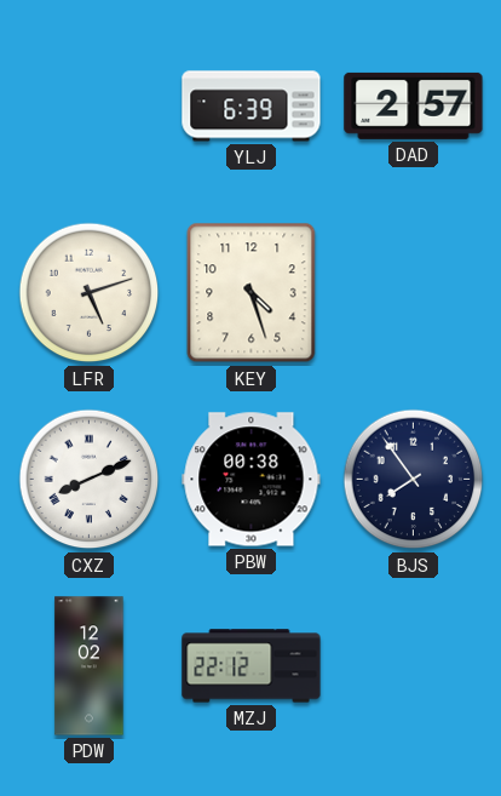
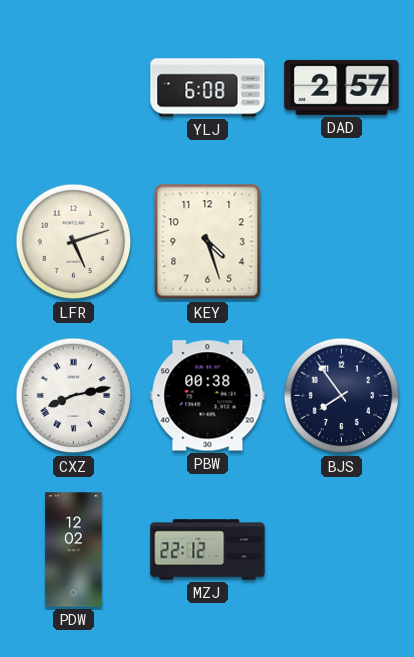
YLJ: 6:39 -> 6:08
CXZ: 8:11 -> 8:13
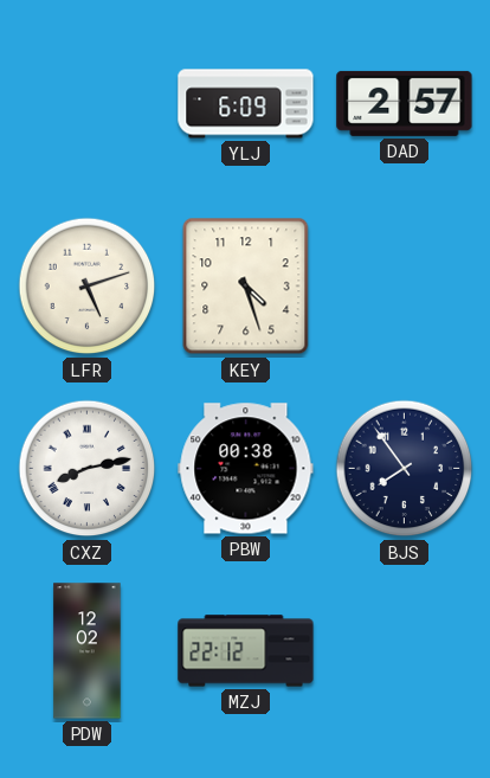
YLJ: 6:08 -> 6:09
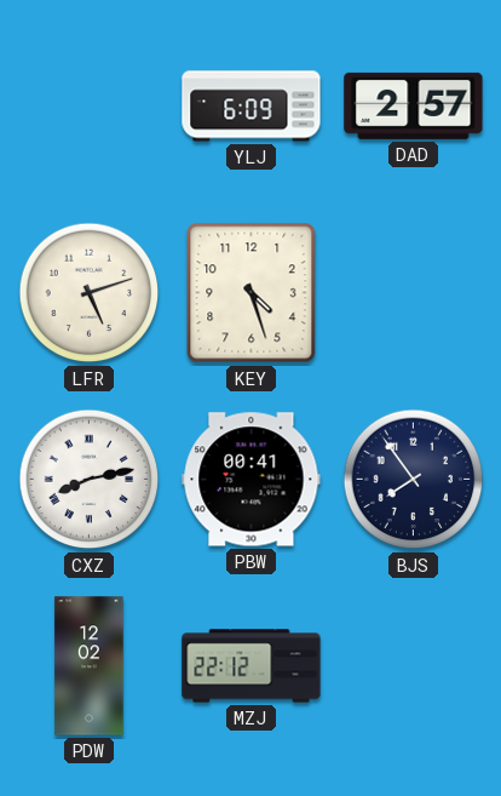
PBW: 00:38 -> 00:41
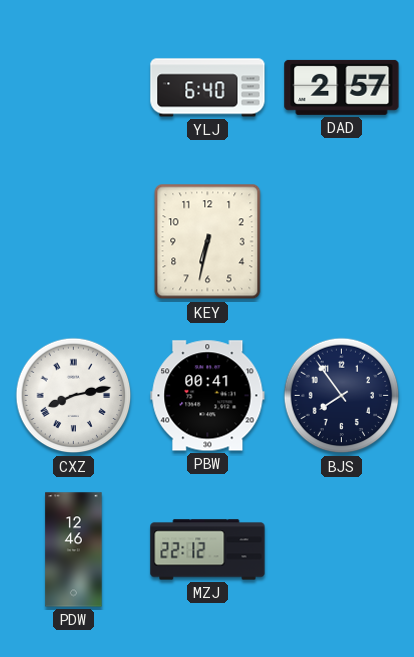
YLJ: 6:09 -> 6:40
LFR: 5:12 -> none
KEY: 4:27 -> 6:32
PDW: 12:02 -> 12:46
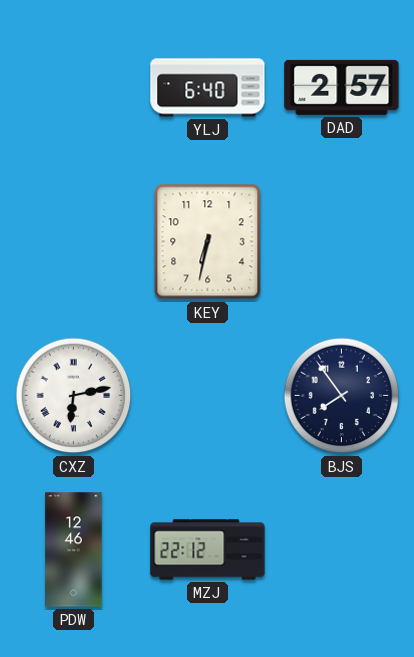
CXZ: 8:13 -> 6:13
PBW: 00:41 -> none
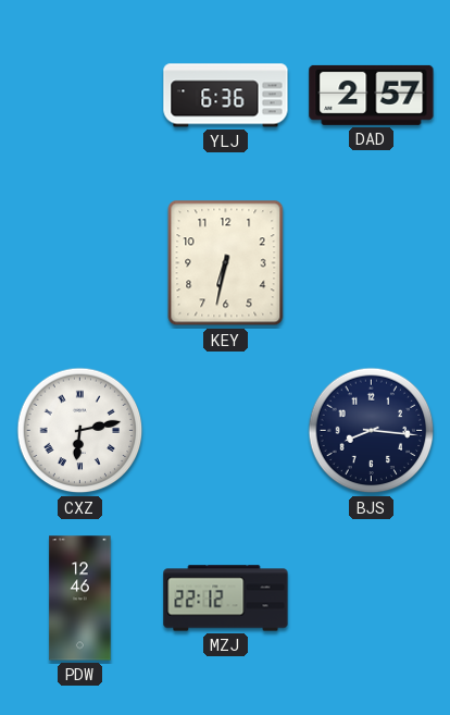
YLJ: 6:40 -> 6:36
BJS: 7:54 -> 8:16
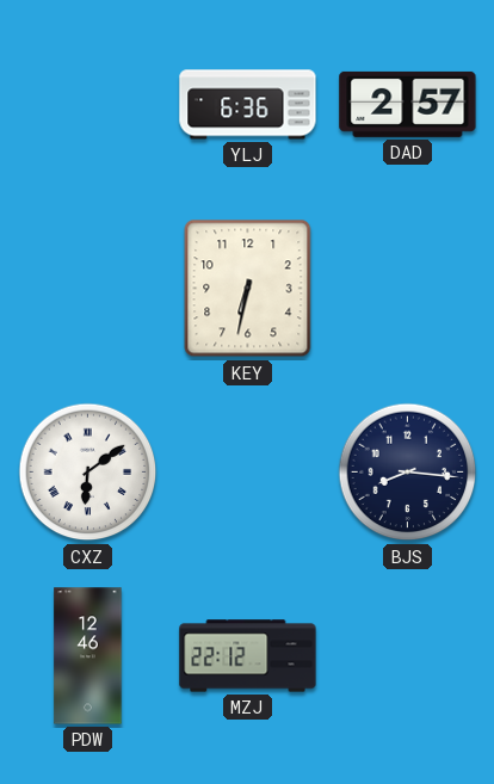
CXZ: 6:13 -> 6:09
